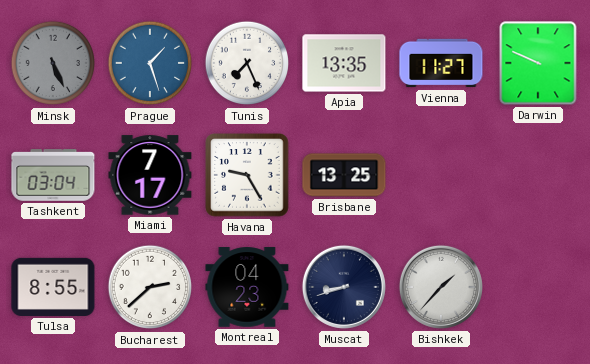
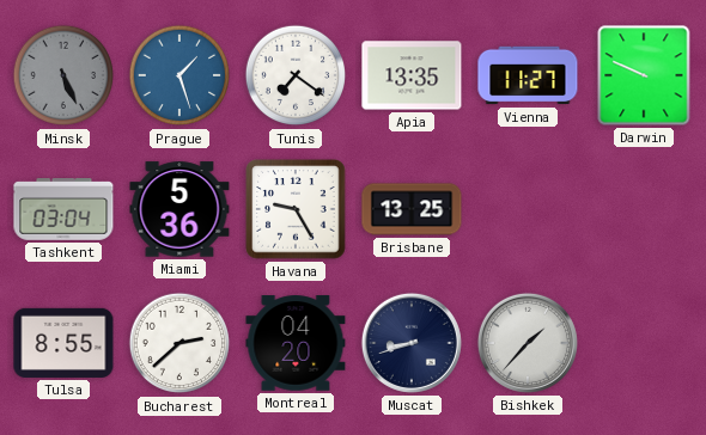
Tunis: 7:26 -> 7:21
Miami: 7:17 -> 5:36
Montreal: 04:23 -> 04:20
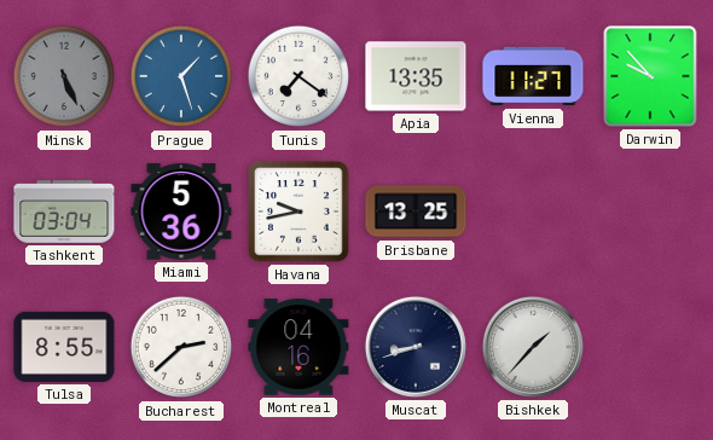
Darwin: 9:49 -> 9:53
Havana: 9:25 -> 9:43
Montreal: 04:20 -> 04:16
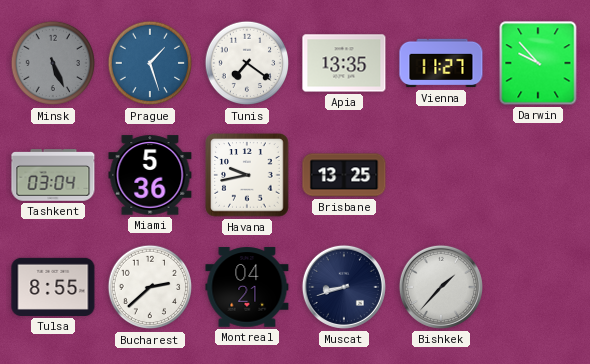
Montreal: 04:16 -> 04:21
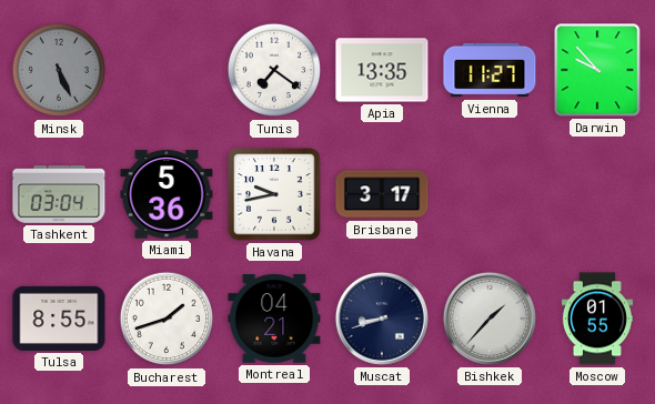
Prague: 1:27 -> none
Brisbane: 13:25 -> 3:17
Bucharest: 2:38 -> 1:42
Moscow: none -> 01:55
